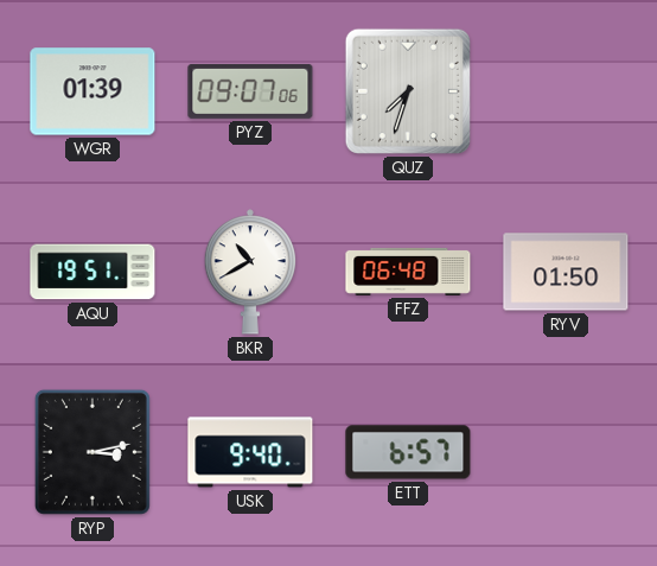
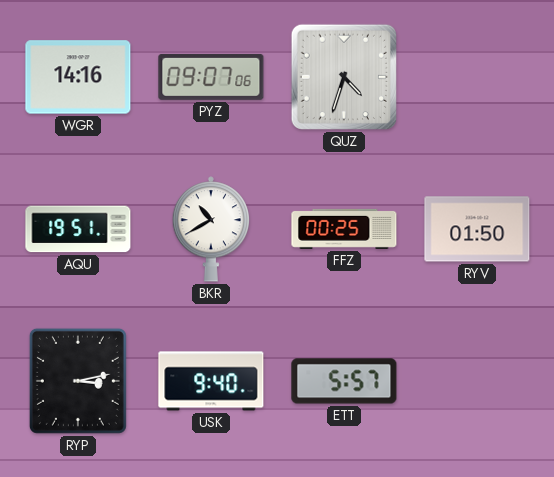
WGR: 01:39 -> 14:16
QUZ: 7:33 -> 4:33
FFZ: 06:48 -> 00:25
ETT: 6:57 -> 5:57
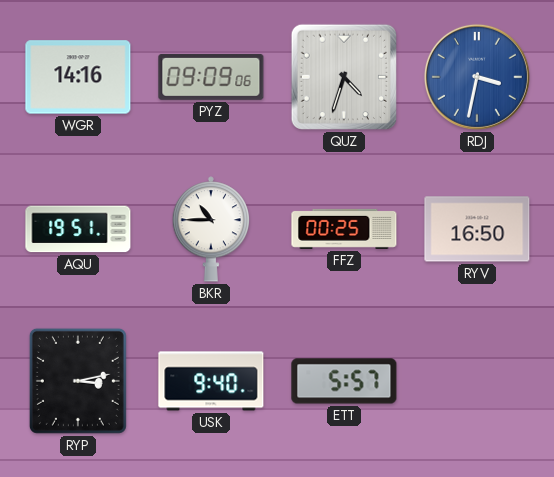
PYZ: 09:07 -> 09:09
RDJ: none -> 3:32
BKR: 10:40 -> 10:45
RYV: 01:50 -> 16:50
